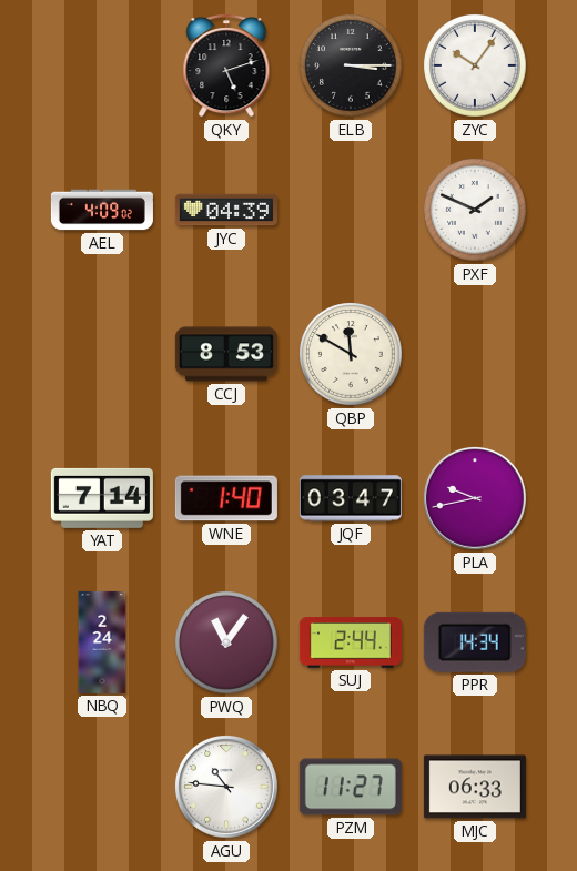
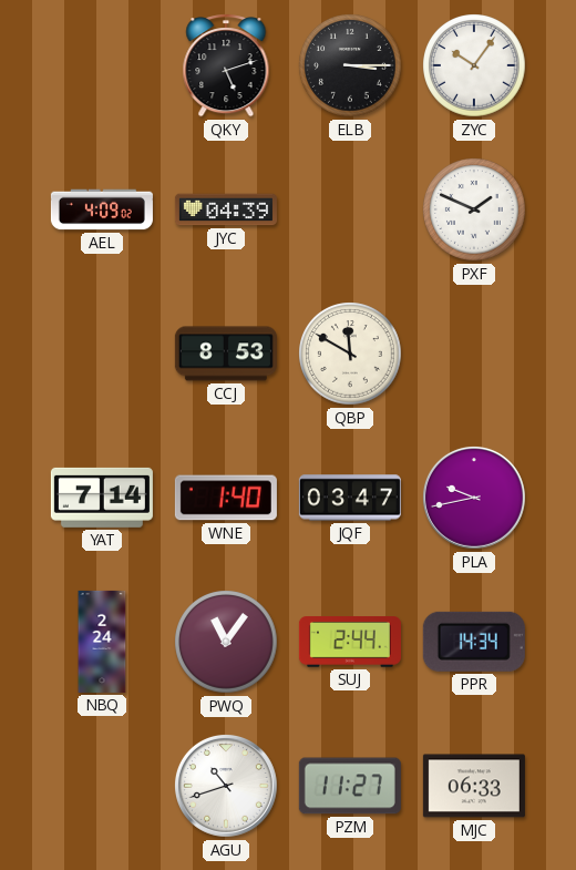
AGU: 10:46 -> 10:42
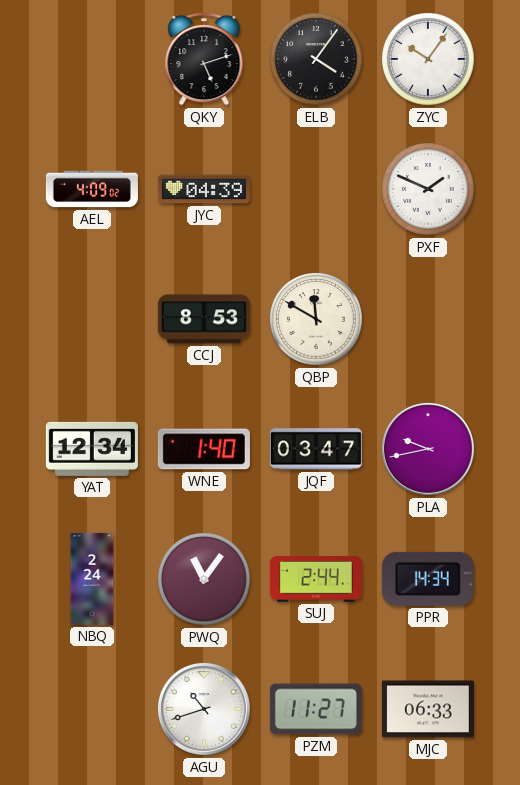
ELB: 3:15 -> 4:06
YAT: 7:14 -> 12:34
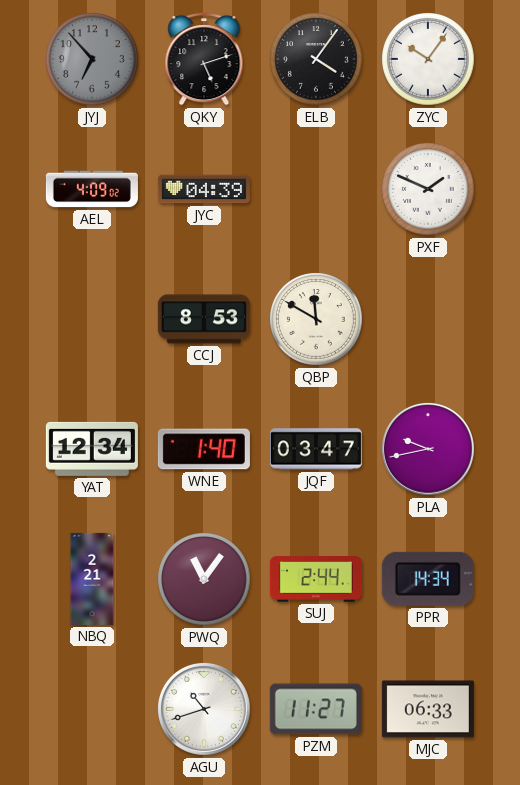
JYJ: none -> 6:53
NBQ: 2:24 -> 2:21
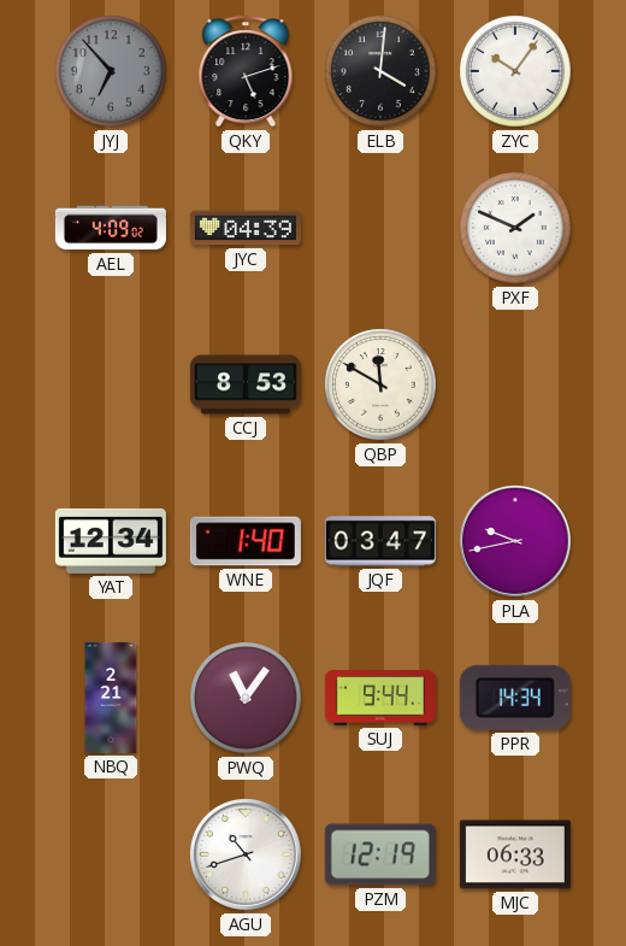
ELB: 4:06 -> 4:01
SUJ: 2:44 -> 9:44
PZM: 11:27 -> 12:19
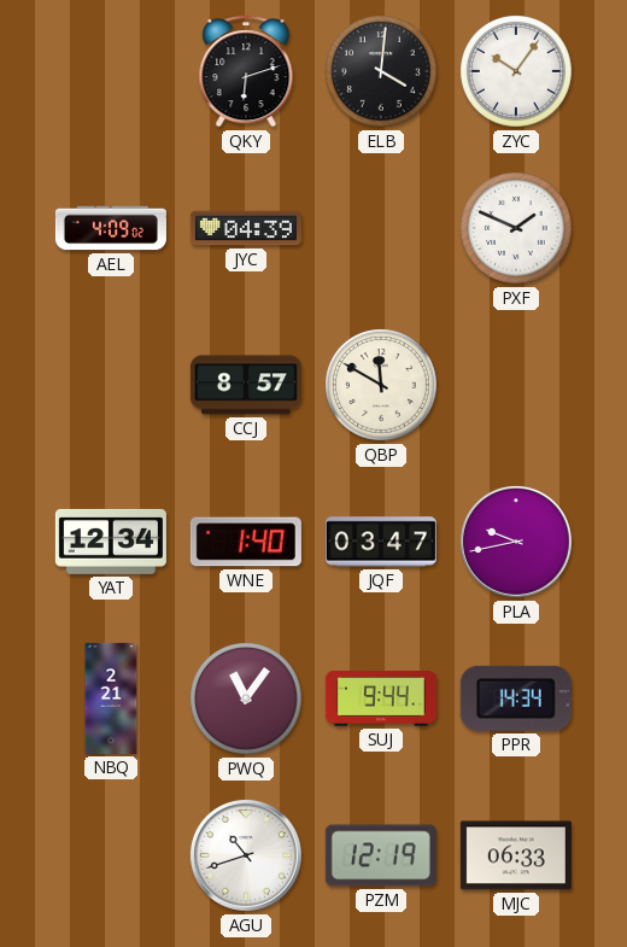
JYJ: 6:53 -> none
QKY: 5:12 -> 6:12
CCJ: 8:53 -> 8:57
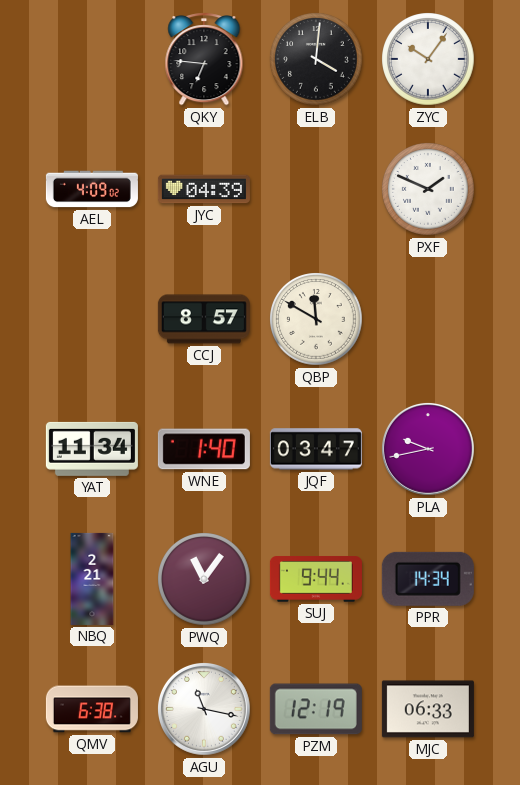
QKY: 6:12 -> 6:46
YAT: 12:34 -> 11:34
QMV: none -> 6:38
AGU: 10:42 -> 11:17
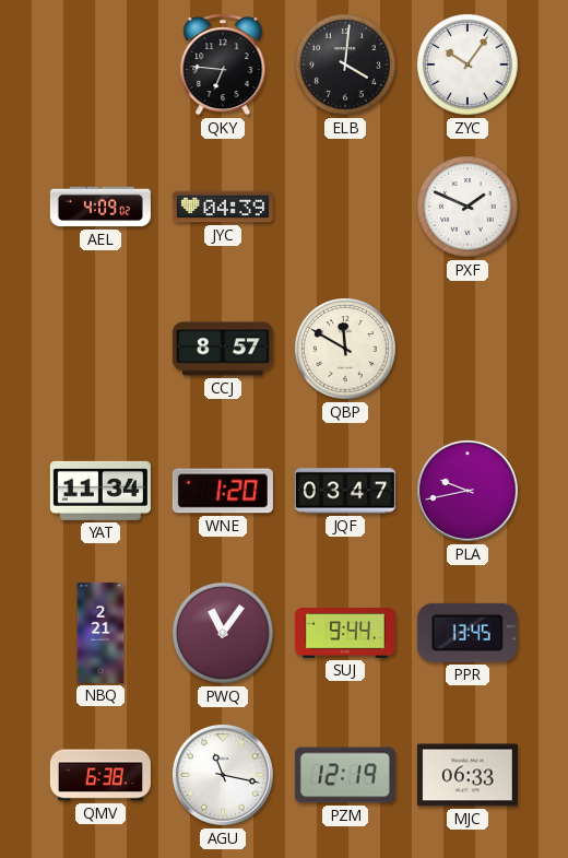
WNE: 1:40 -> 1:20
PPR: 14:34 -> 13:45
